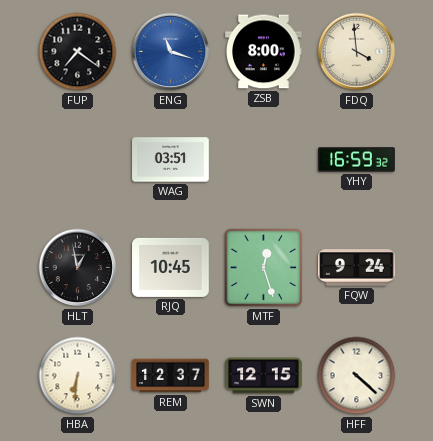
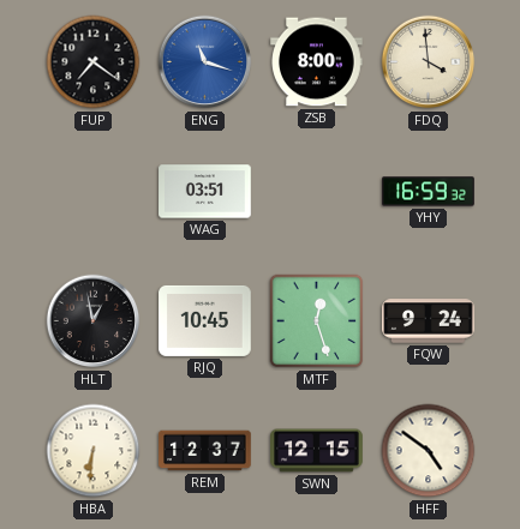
HFF: 4:22 -> 4:51
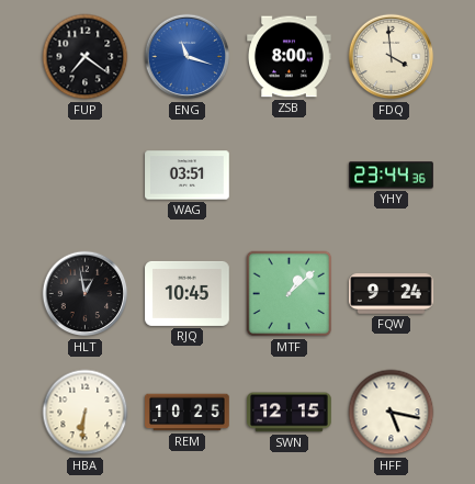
YHY: 16:59 -> 23:44
MTF: 12:27 -> 1:08
REM: 12:37 -> 10:25
HFF: 4:51 -> 5:17
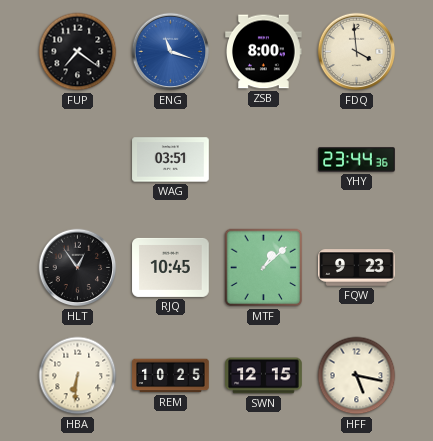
HLT: 12:58 -> 12:54
FQW: 9:24 -> 9:23
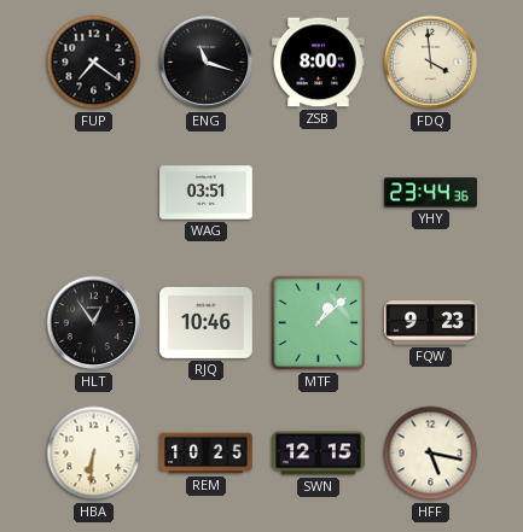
ENG dial: blue -> black
RJQ: 10:45 -> 10:46
